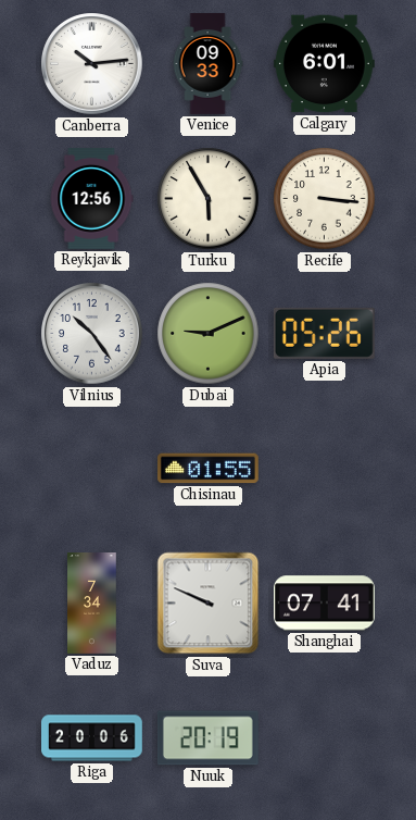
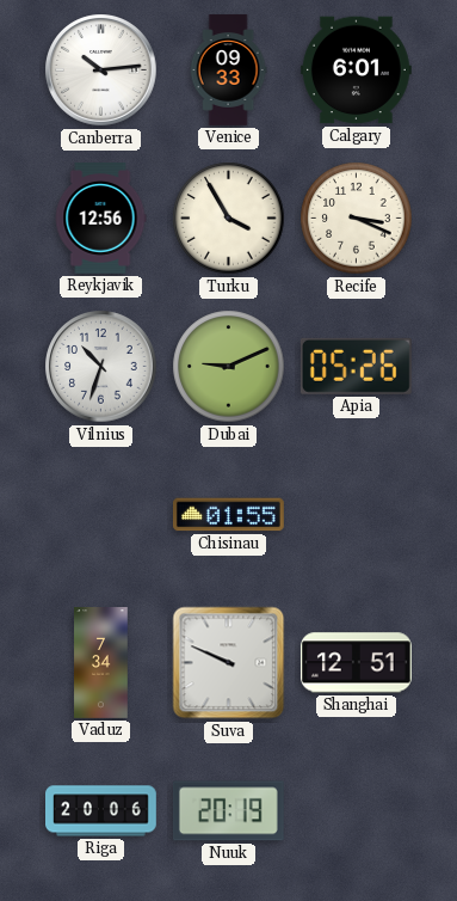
Turku: 5:55 -> 3:55
Recife: 3:16 -> 3:19
Vilnius: 10:24 -> 10:33
Shanghai: 07:41 -> 12:51
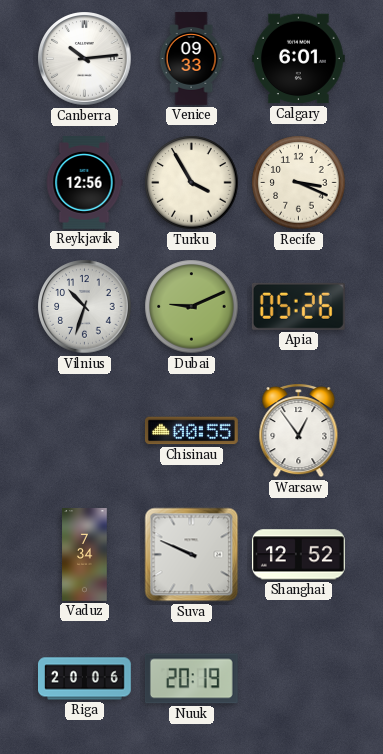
Chisinau: 01:55 -> 00:55
Warsaw: none -> 12:54
Shanghai: 12:51 -> 12:52
